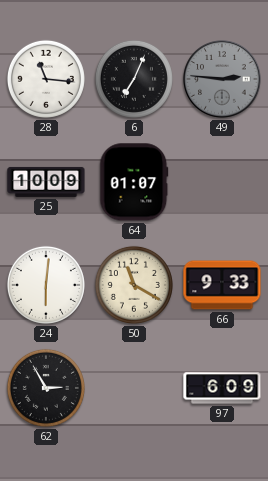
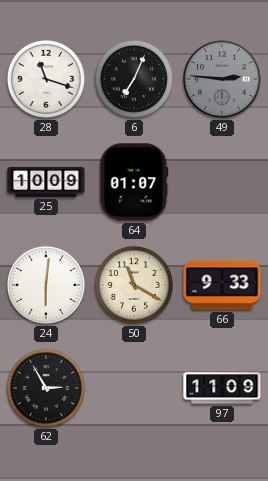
28: 11:16 -> 11:18
97: 6:09 -> 11:09
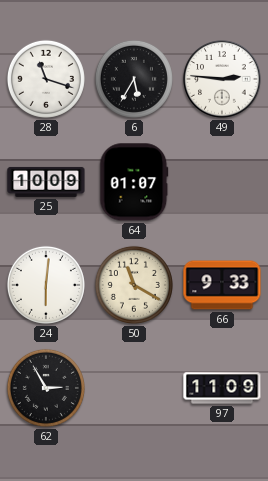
6: 7:04 -> 5:35
49 dial: grey -> white
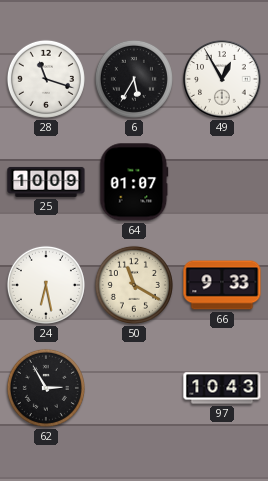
49: 2:46 -> 12:55
24: 6:01 -> 6:28
97: 11:09 -> 10:43
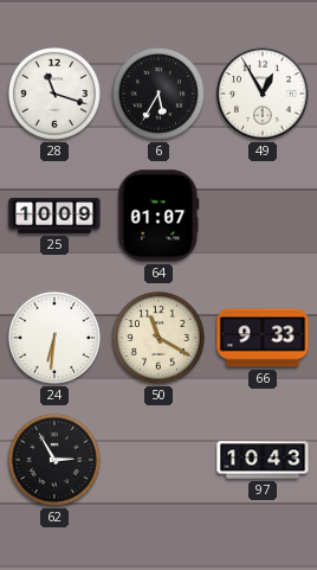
24: 6:28 -> 6:31
